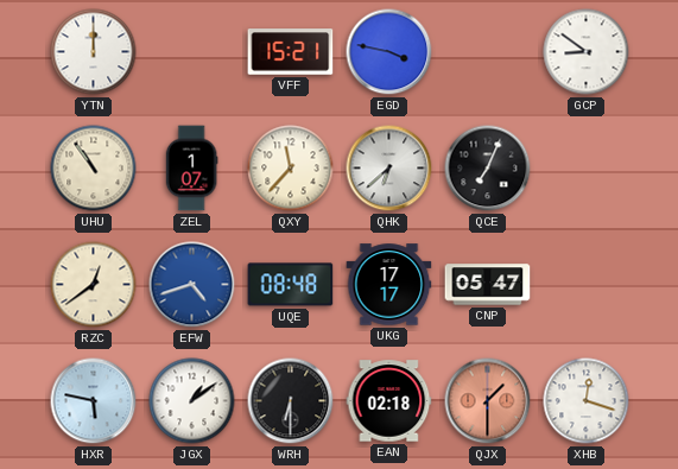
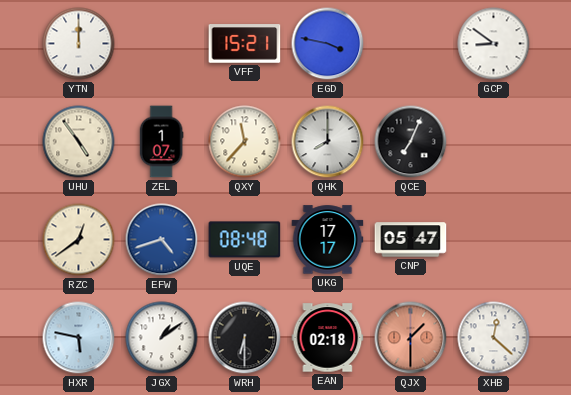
UHU: 10:54 -> 4:54
QHK: 6:38 -> 8:00
XHB: 12:18 -> 12:22
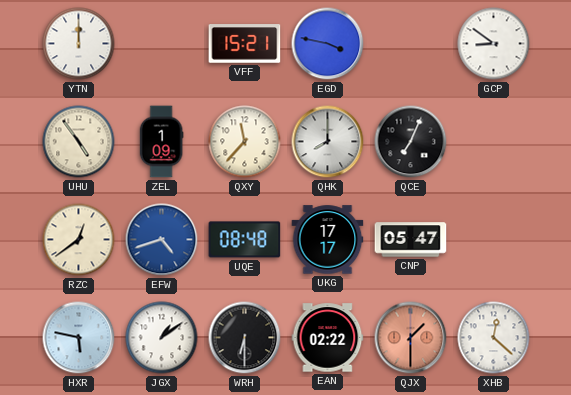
ZEL: 1:07 -> 1:09
EAN: 02:18 -> 02:22
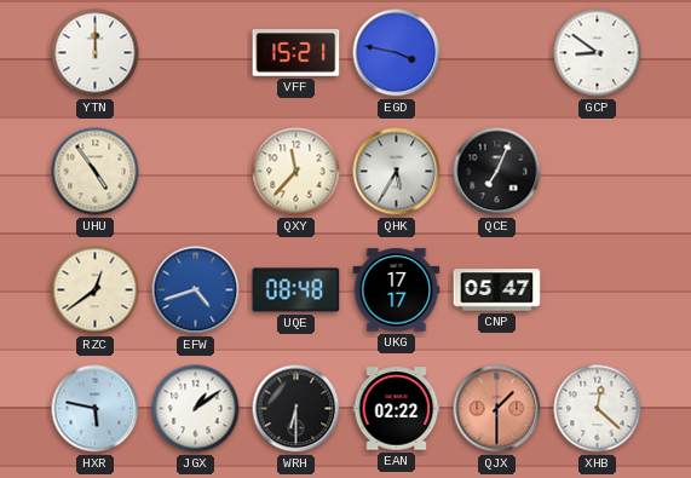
ZEL: 1:09 -> none
QHK: 8:00 -> 5:35
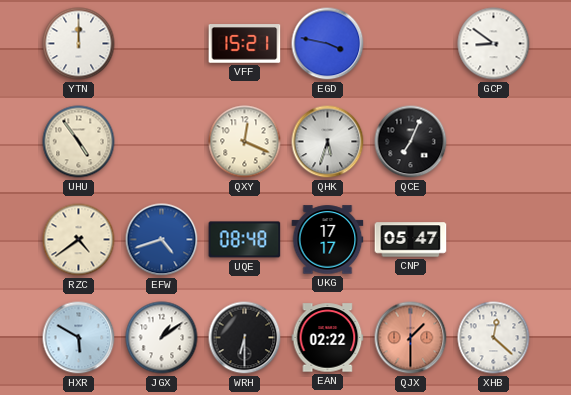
QXY: 11:37 -> 12:19
QHK: 5:35 -> 5:33
RZC: 12:39 -> 4:39
HXR: 5:47 -> 5:50
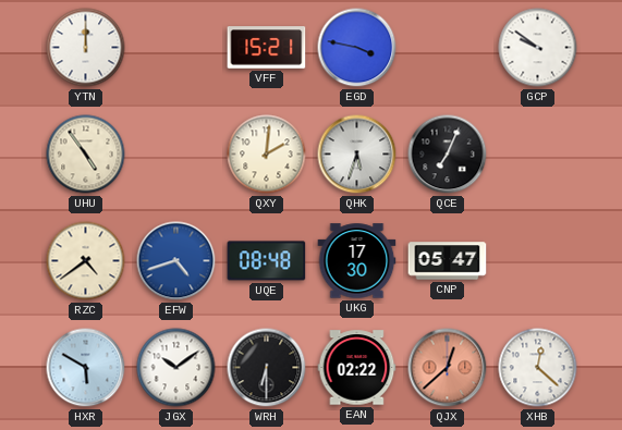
GCP: 8:51 -> 9:51
QXY: 12:19 -> 2:01
UKG: 17:17 -> 17:30
JGX: 1:09 -> 10:09
QJX: 1:30 -> 12:38
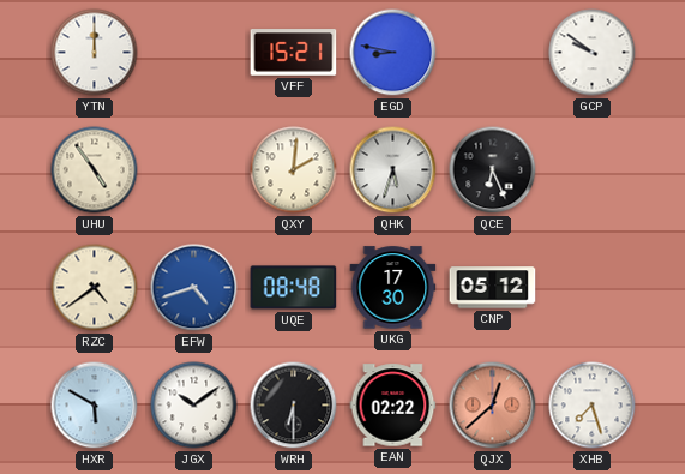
EGD: 3:47 -> 8:47
QCE: 7:04 -> 6:26
CNP: 05:47 -> 05:12
XHB: 12:22 -> 7:27
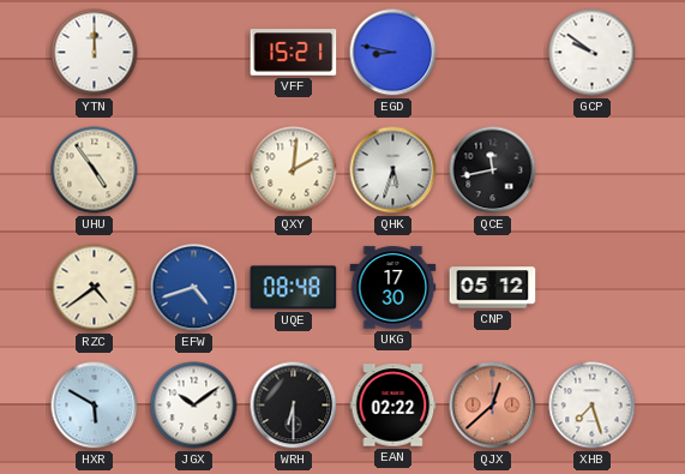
QCE: 6:26 -> 11:43
